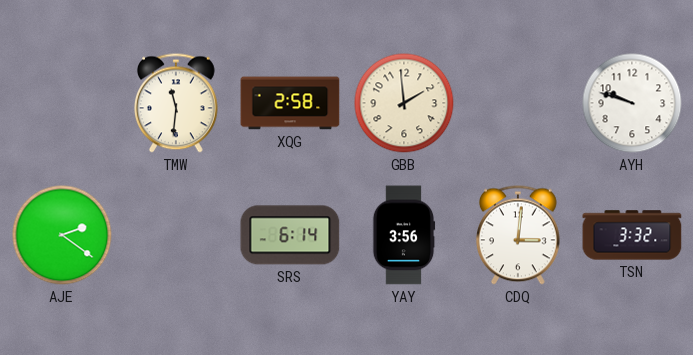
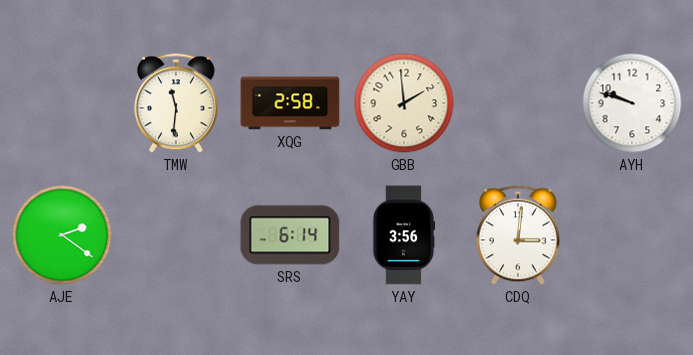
TSN: 3:32 -> none
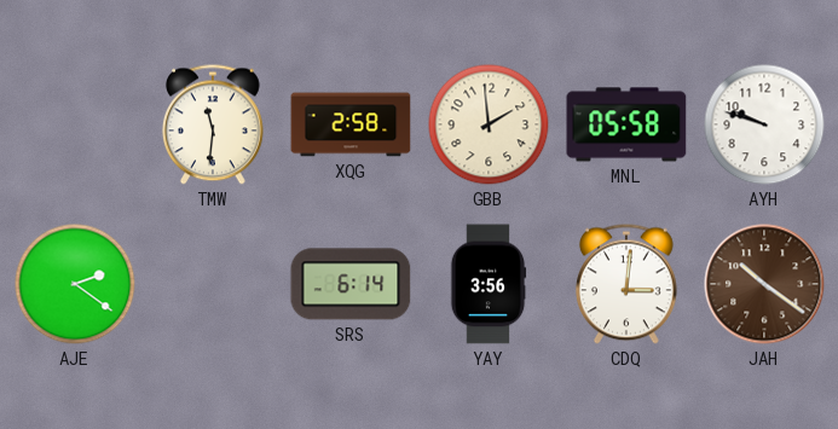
MNL: none -> 05:58
JAH: none -> 10:21
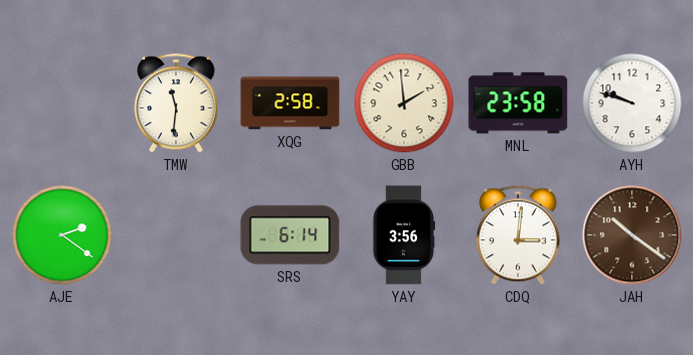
MNL: 05:58 -> 23:58
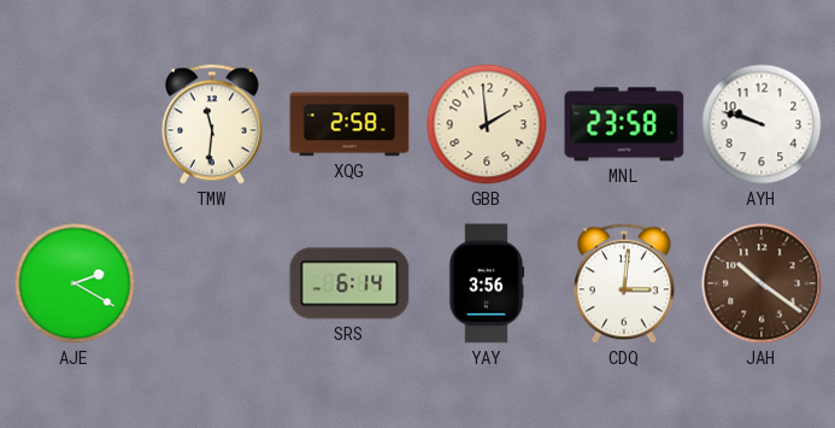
AJE: 2:21 -> 2:20
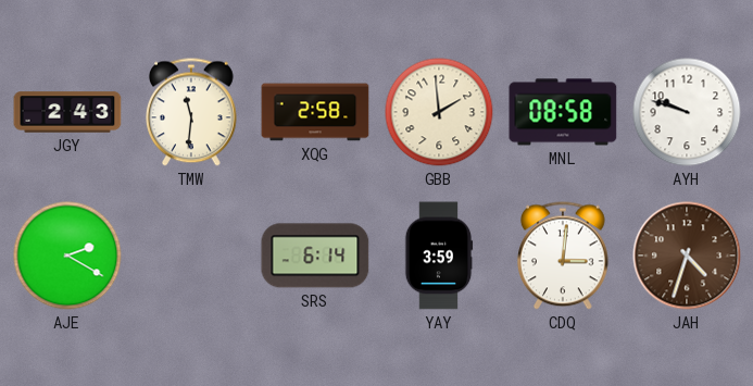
JGY: none -> 2:43
MNL: 23:58 -> 08:58
YAY: 3:56 -> 3:59
JAH: 10:21 -> 4:33
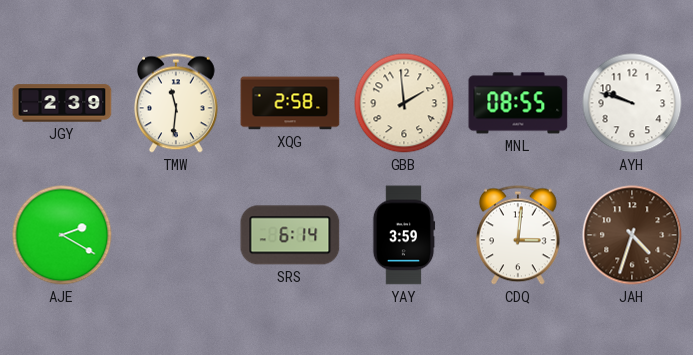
JGY: 2:43 -> 2:39
MNL: 08:58 -> 08:55
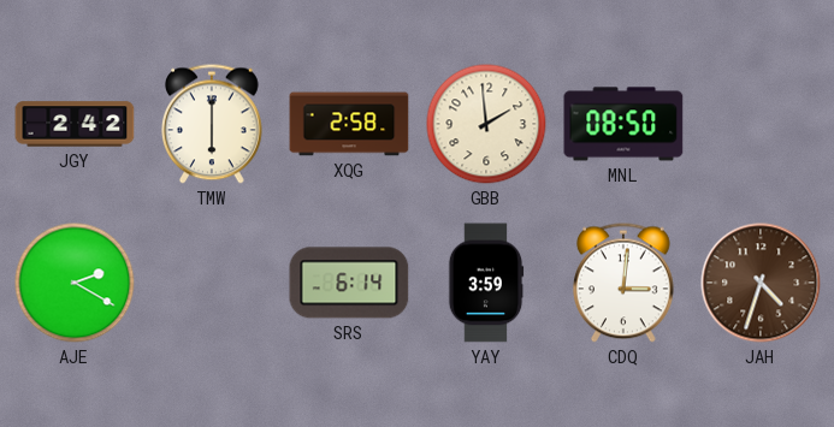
JGY: 2:39 -> 2:42
TMW: 11:31 -> 6:00
MNL: 08:55 -> 08:50
AYH: 9:48 -> none
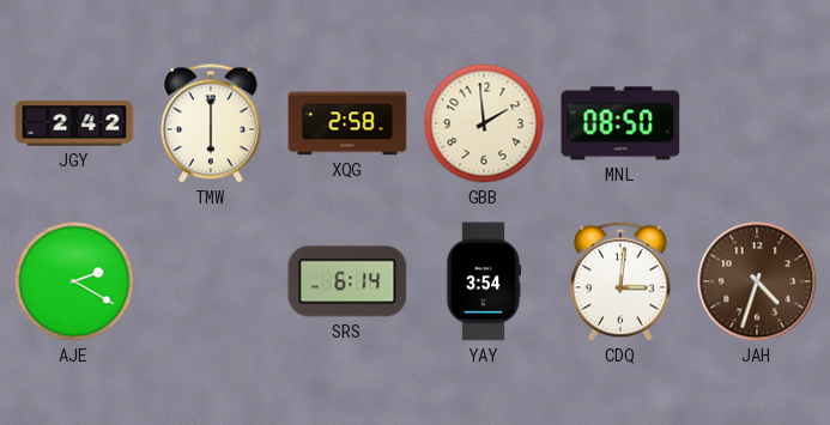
YAY: 3:59 -> 3:54
